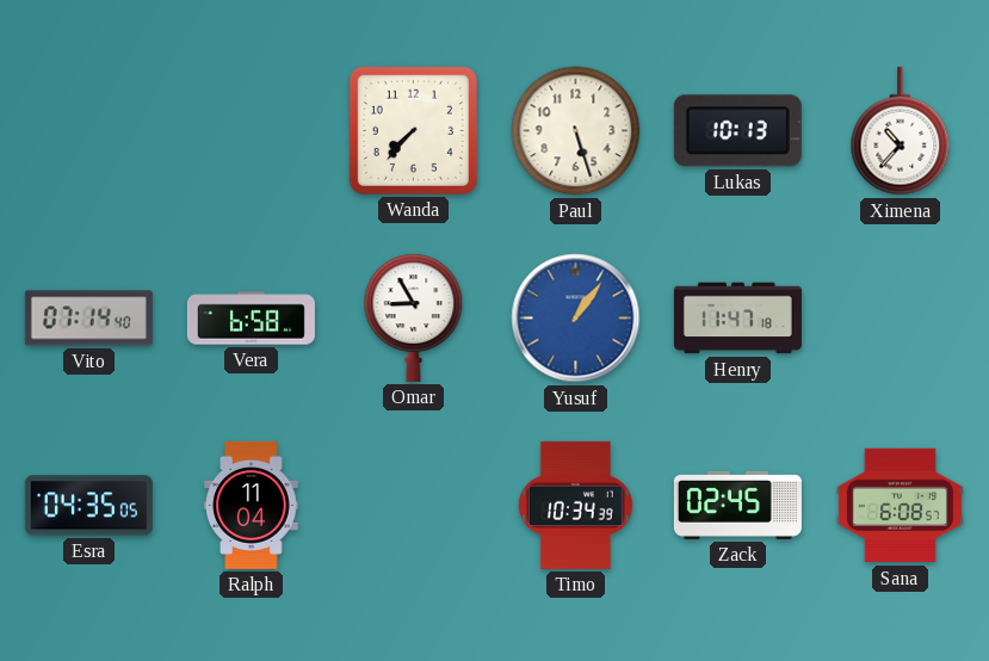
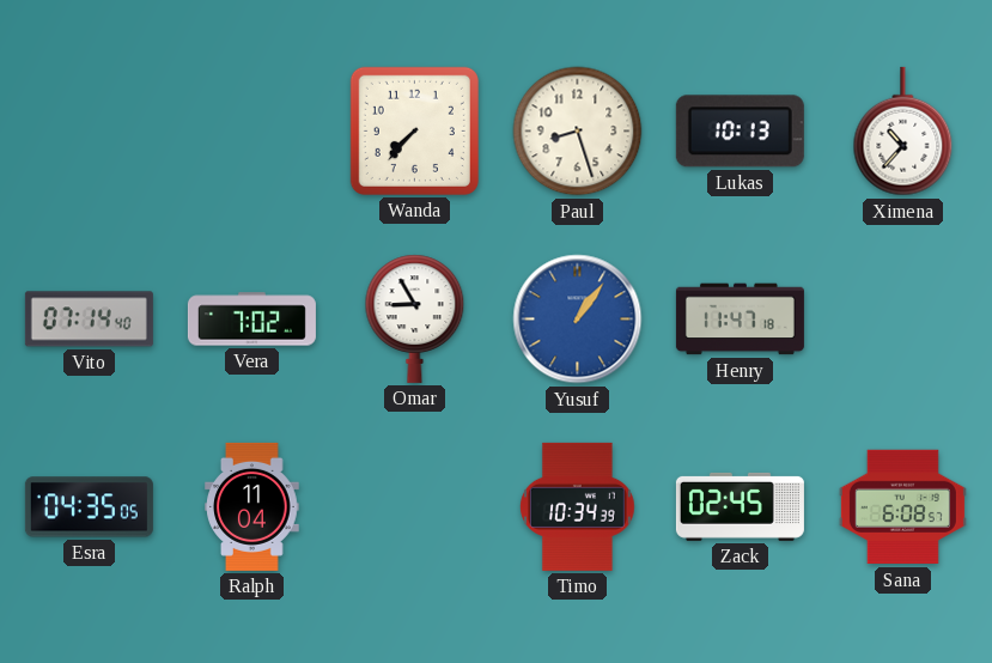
Paul: 5:27 -> 8:27
Vera: 6:58 -> 7:02
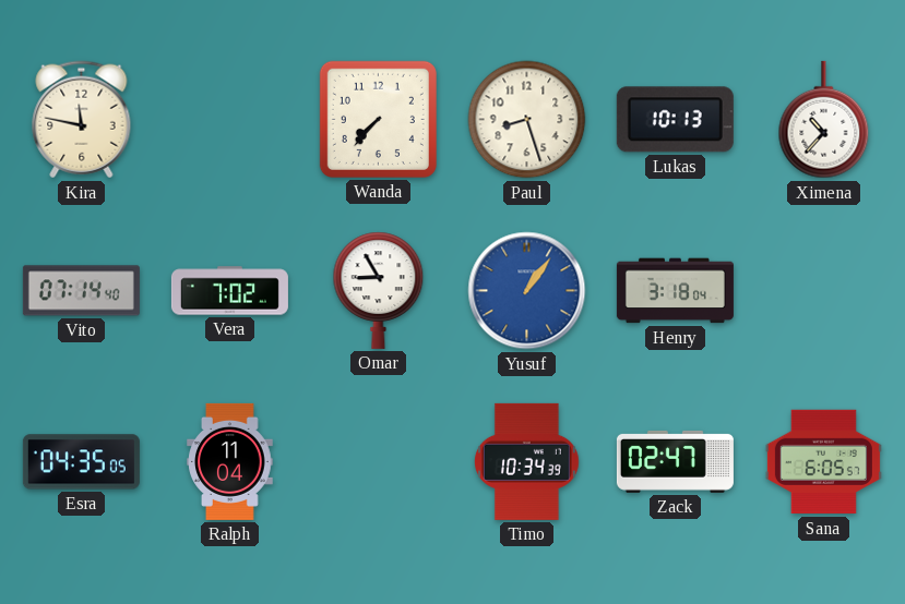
Kira: none -> 11:47
Henry: 11:47 -> 3:18
Zack: 02:45 -> 02:47
Sana: 6:08 -> 6:05
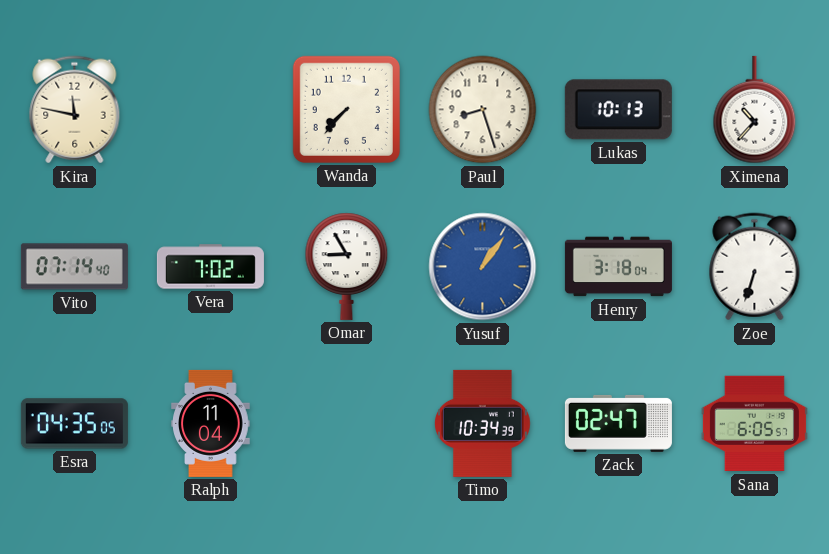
Zoe: none -> 6:33
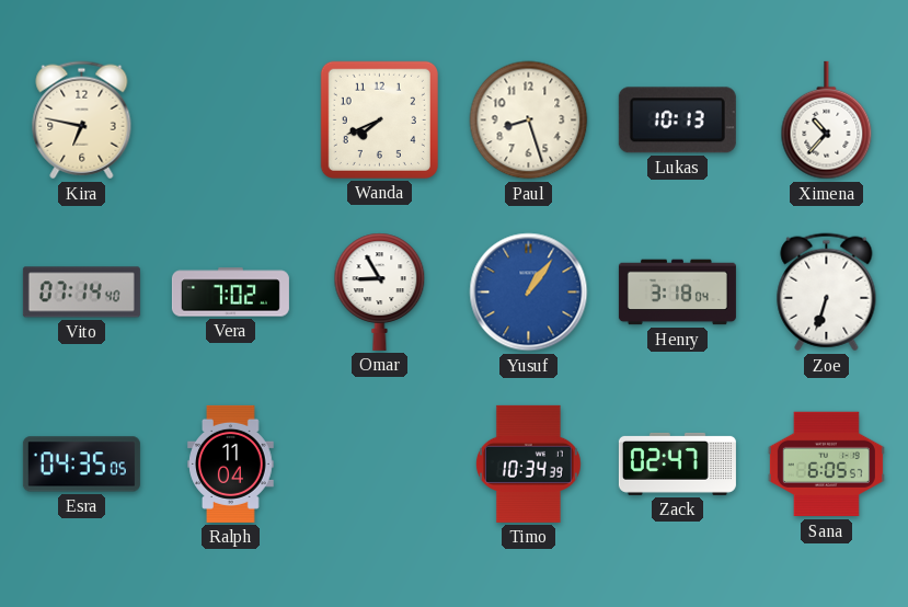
Kira: 11:47 -> 6:47
Wanda: 7:37 -> 7:41
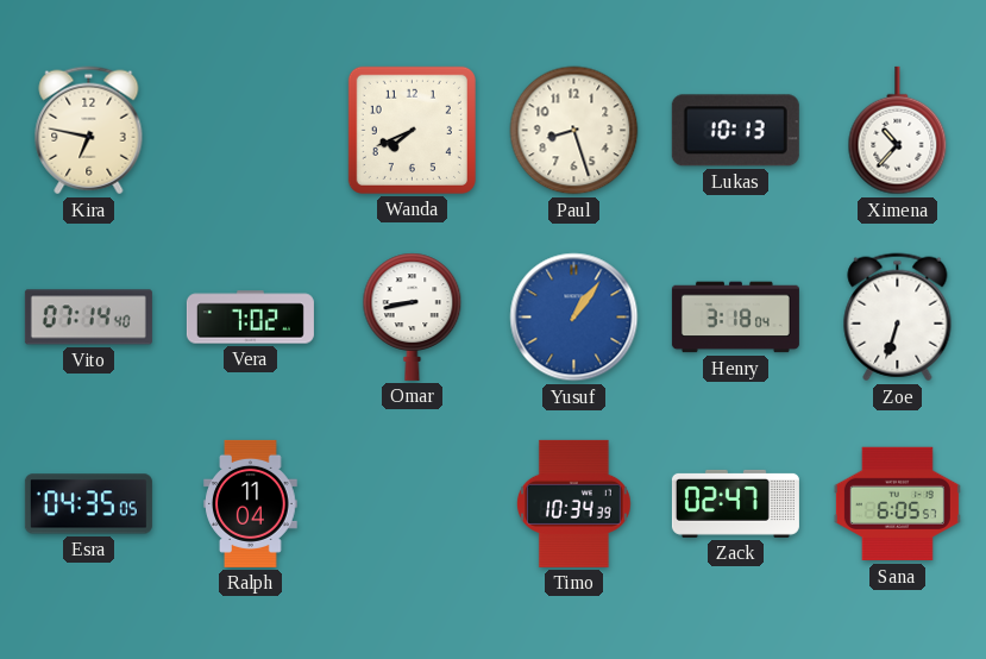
Omar: 8:55 -> 8:43
